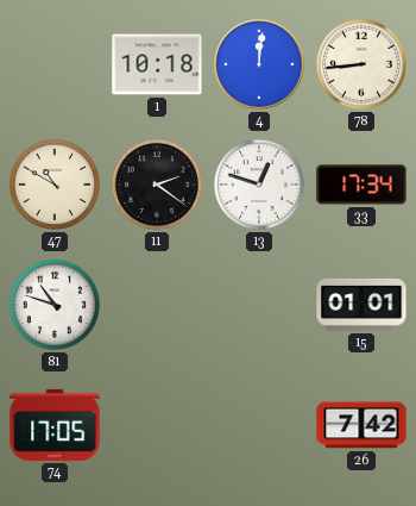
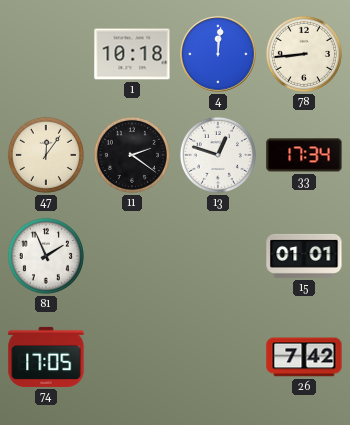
47: 10:50 -> 12:06
81: 10:48 -> 1:56
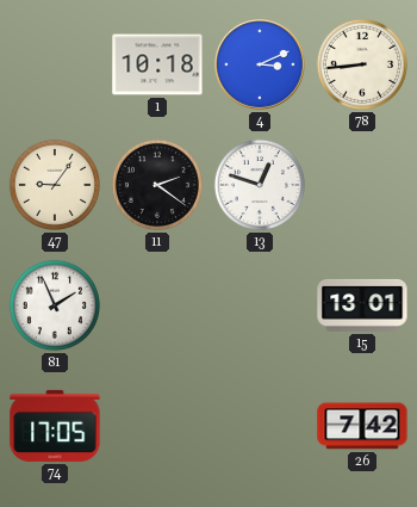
4: 12:01 -> 3:11
47: 12:06 -> 9:06
33: 17:34 -> none
15: 01:01 -> 13:01
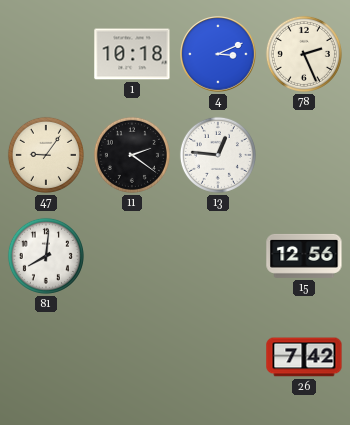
78: 8:44 -> 2:26
13: 12:48 -> 12:46
81: 1:56 -> 8:01
15: 13:01 -> 12:56
74: 17:05 -> none
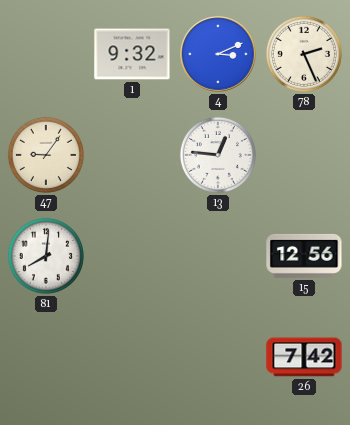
1: 10:18 -> 9:32
11: 2:21 -> none
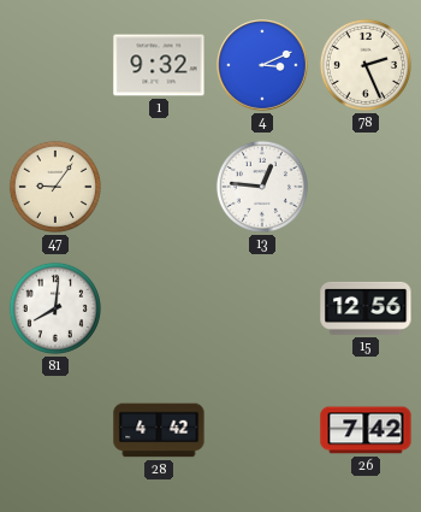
28: none -> 4:42
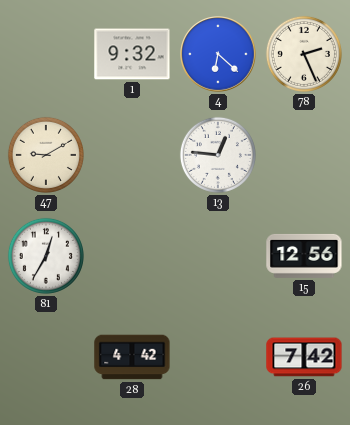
4: 3:11 -> 6:22
47: 9:06 -> 9:10
81: 8:01 -> 12:35
